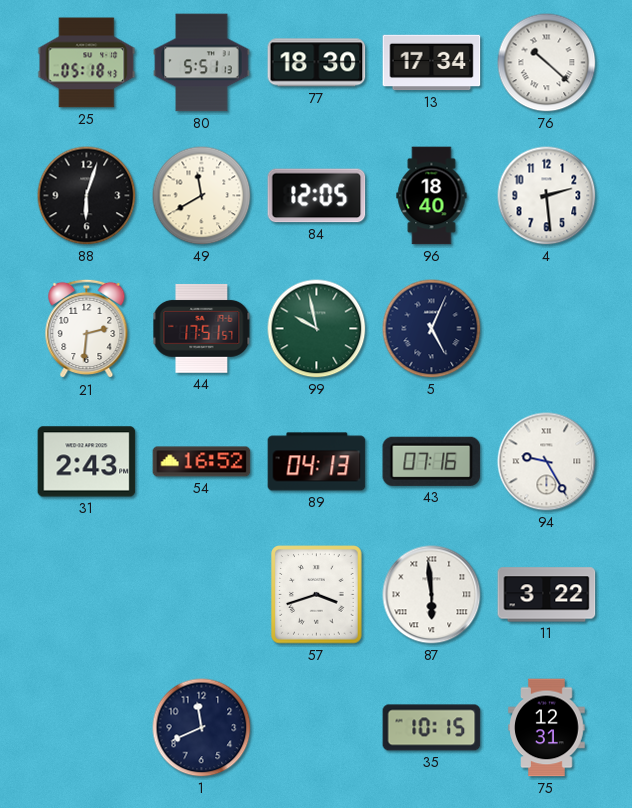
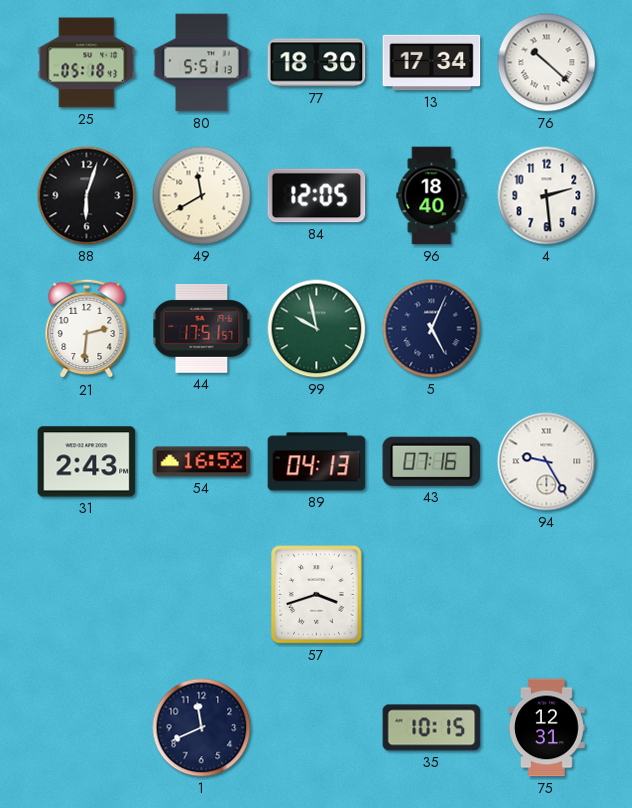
87: 5:59 -> none
11: 3:22 -> none
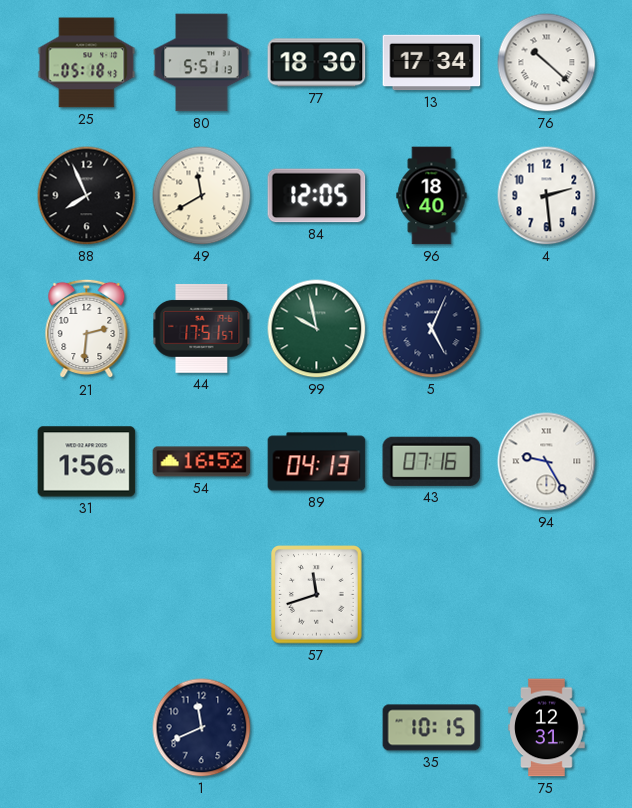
88: 6:03 -> 7:56
31: 2:43 -> 1:56
57: 3:42 -> 11:42
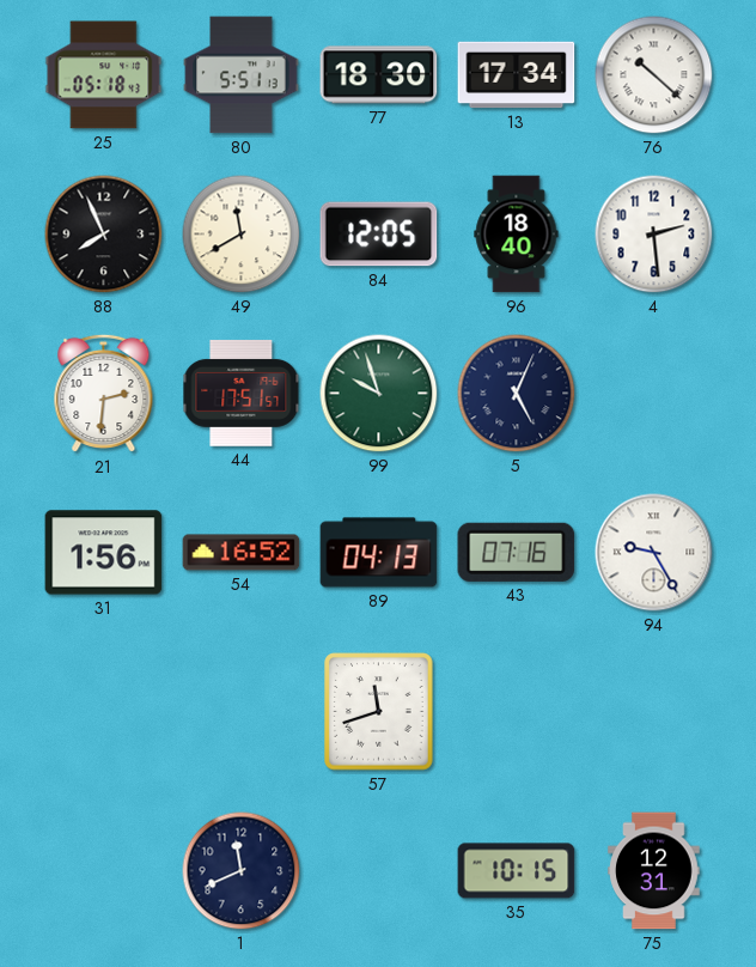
99: 9:58 -> 9:57
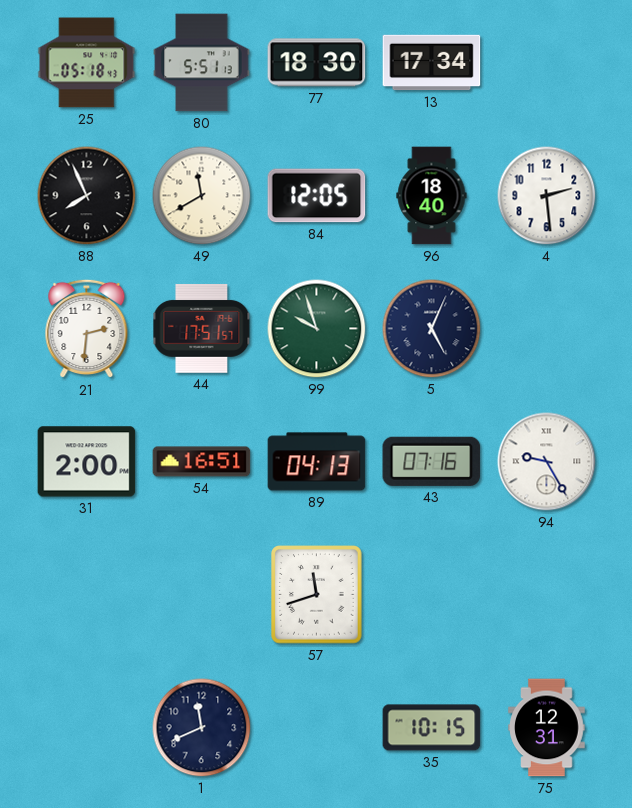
76: 10:22 -> none
31: 1:56 -> 2:00
54: 16:52 -> 16:51
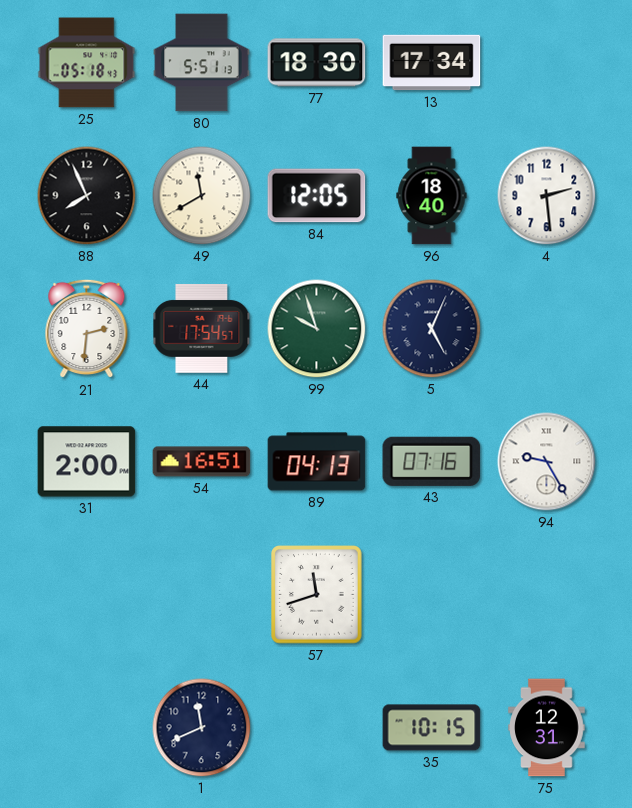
44: 17:51 -> 17:54
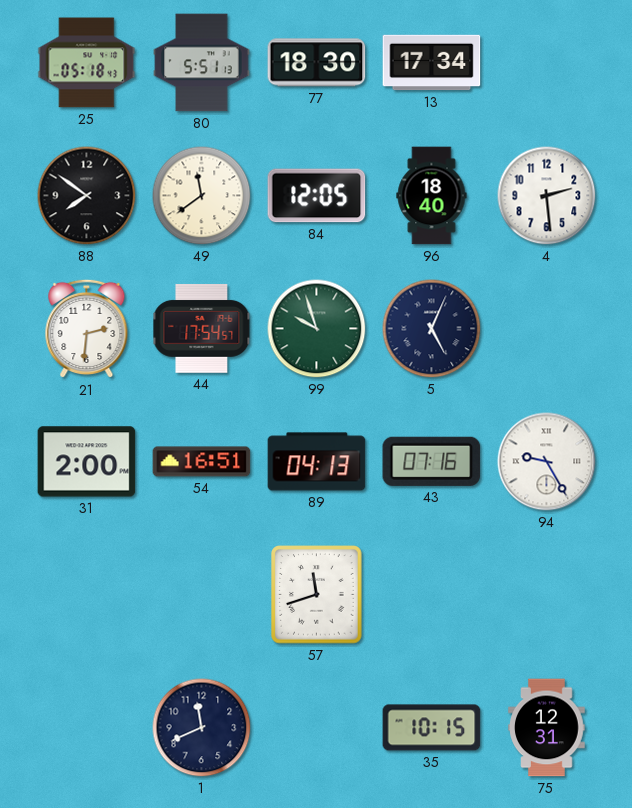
88: 7:56 -> 7:51
49: 11:40 -> 11:39
